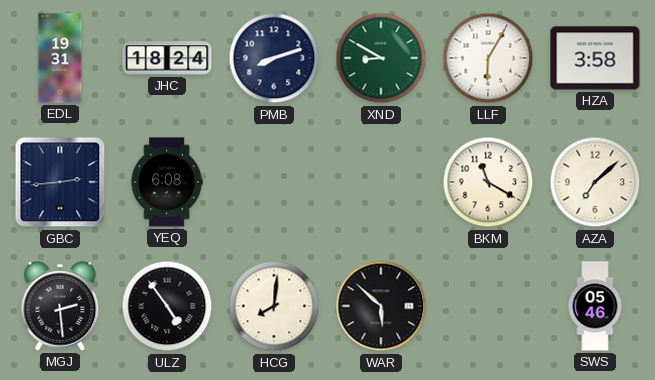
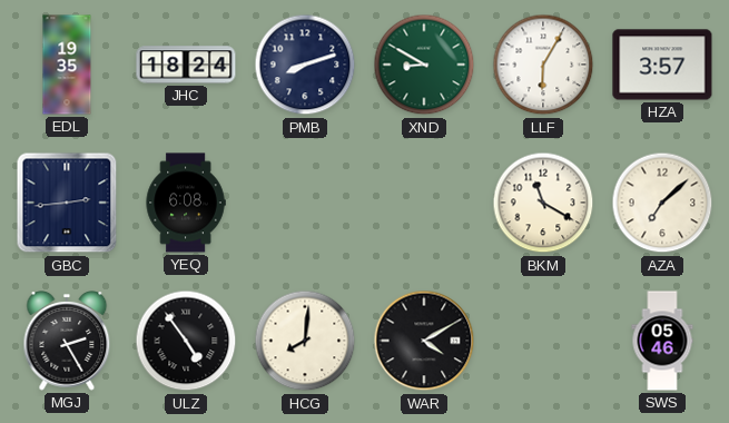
EDL: 19:31 -> 19:35
HZA: 3:58 -> 3:57
MGJ: 2:29 -> 2:25
WAR: 5:52 -> 4:10
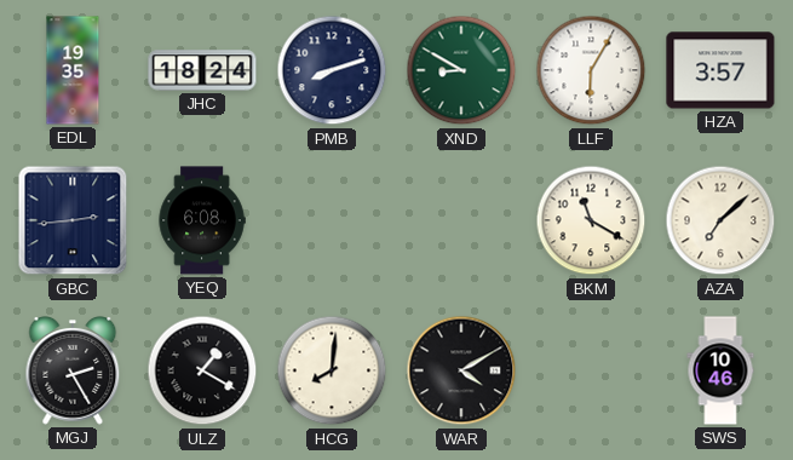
ULZ: 4:54 -> 1:20
SWS: 05:46 -> 10:46
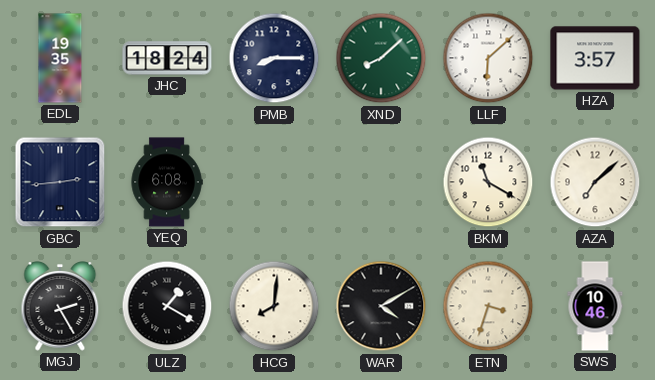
PMB: 8:12 -> 8:15
XND: 8:50 -> 8:08
LLF: 6:05 -> 6:08
ETN: none -> 3:33
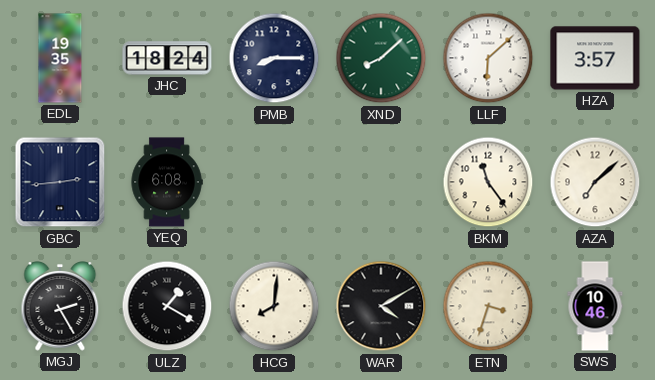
BKM: 11:20 -> 11:24
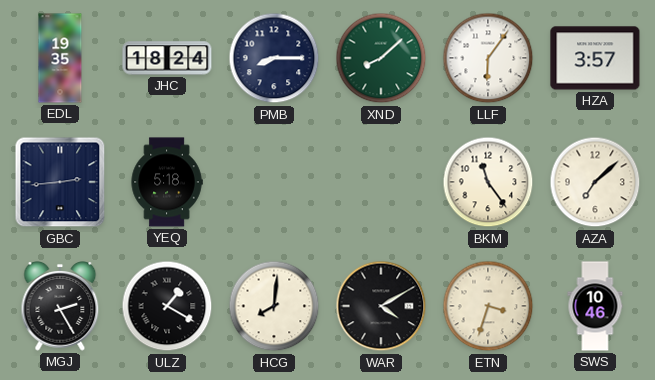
LLF: 6:08 -> 6:06
YEQ: 6:08 -> 5:18
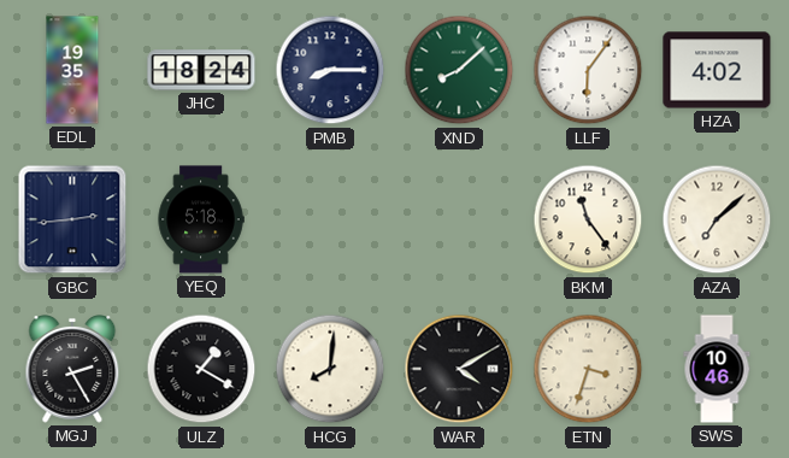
HZA: 3:57 -> 4:02
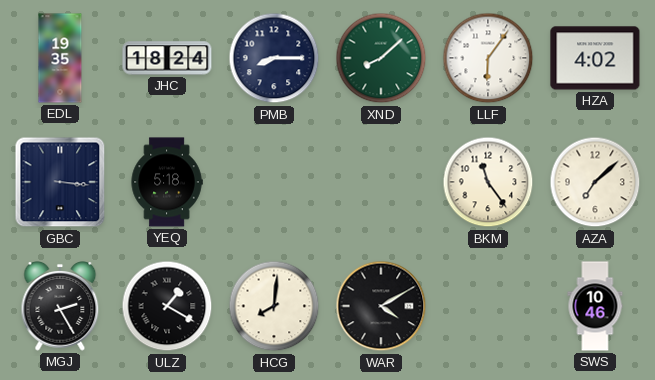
GBC: 2:44 -> 3:16
ETN: 3:33 -> none
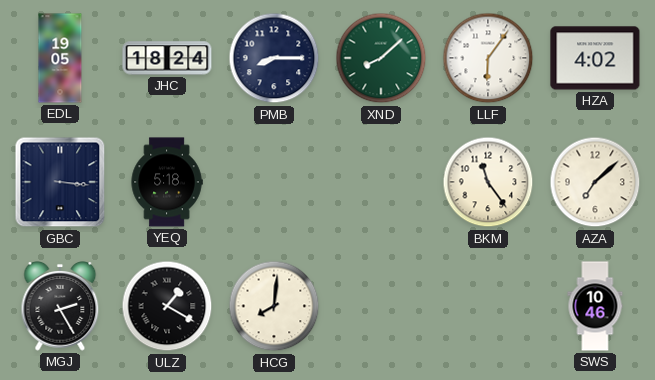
EDL: 19:35 -> 19:05
WAR: 4:10 -> none
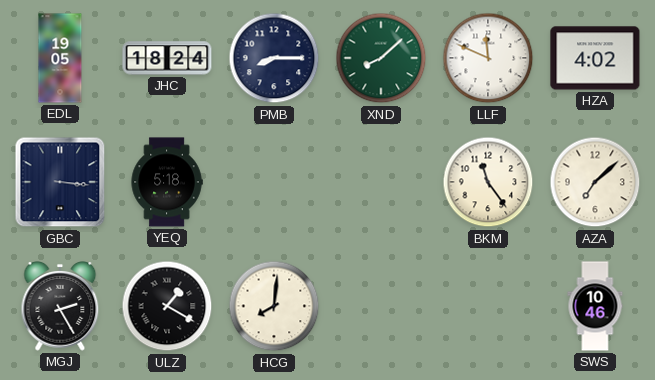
LLF: 6:06 -> 11:49
